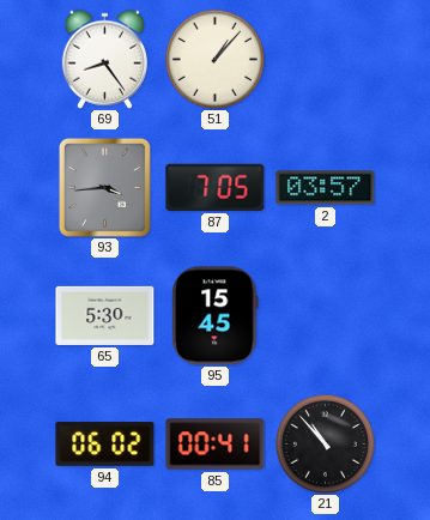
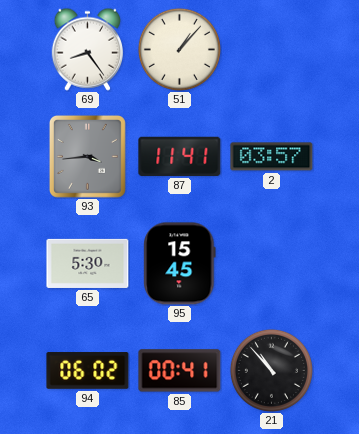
87: 7:05 -> 11:41
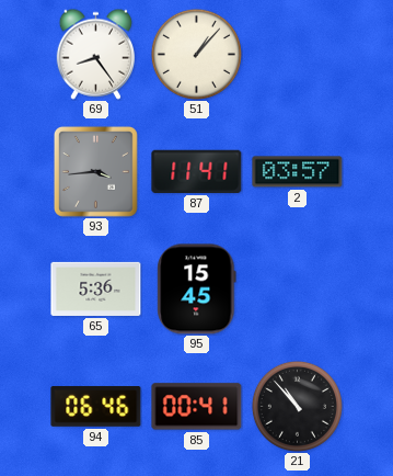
65: 5:30 -> 5:36
94: 06:02 -> 06:46
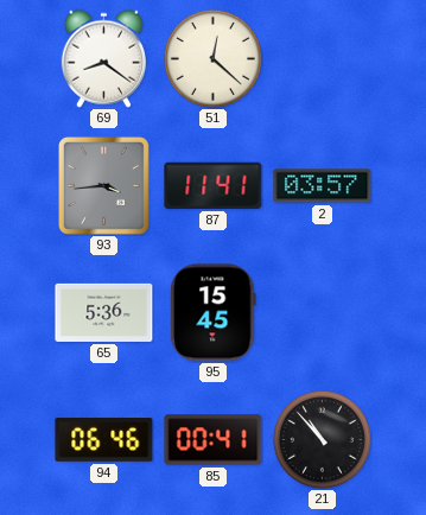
69: 8:24 -> 8:21
51: 1:07 -> 12:22
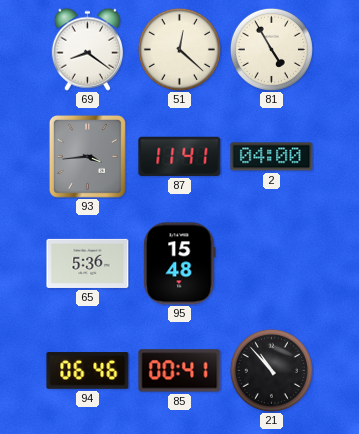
81: none -> 4:55
2: 03:57 -> 04:00
95: 15:45 -> 15:48
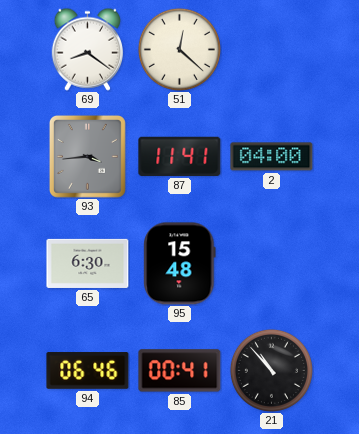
81: 4:55 -> none
65: 5:36 -> 6:30
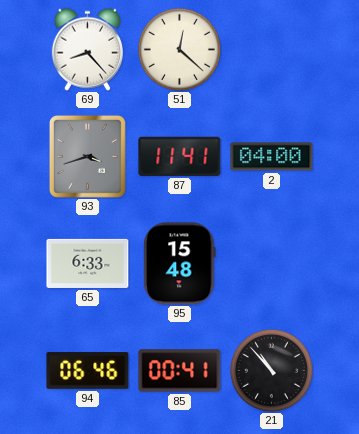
69: 8:21 -> 8:23
93: 3:44 -> 3:42
65: 6:30 -> 6:33
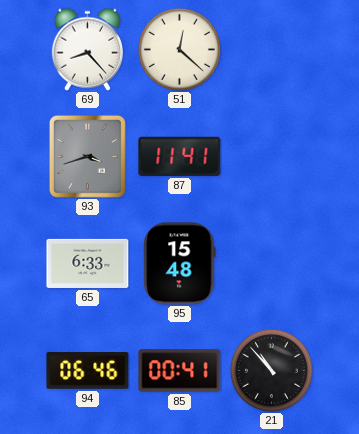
2: 04:00 -> none
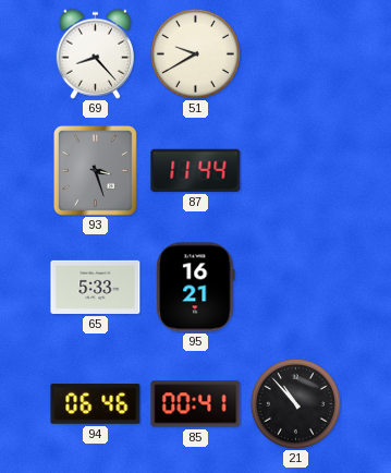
51: 12:22 -> 9:40
93: 3:42 -> 3:27
87: 11:41 -> 11:44
65: 6:33 -> 5:33
95: 15:48 -> 16:21
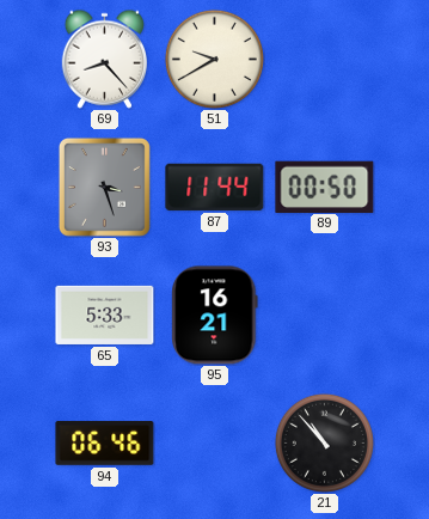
89: none -> 00:50
85: 00:41 -> none
